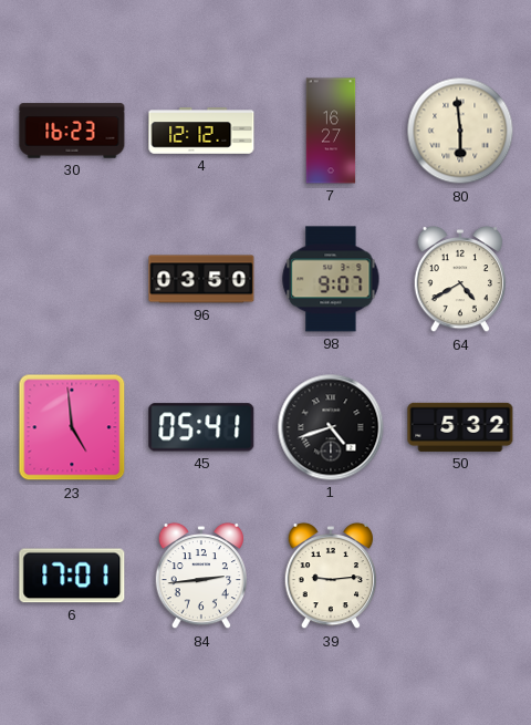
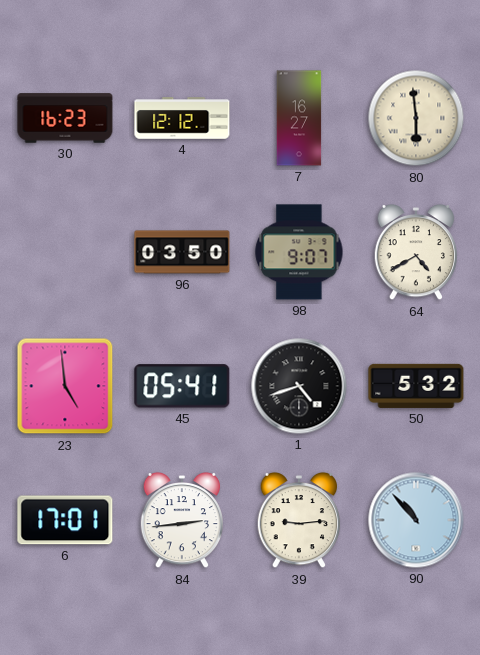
90: none -> 10:53
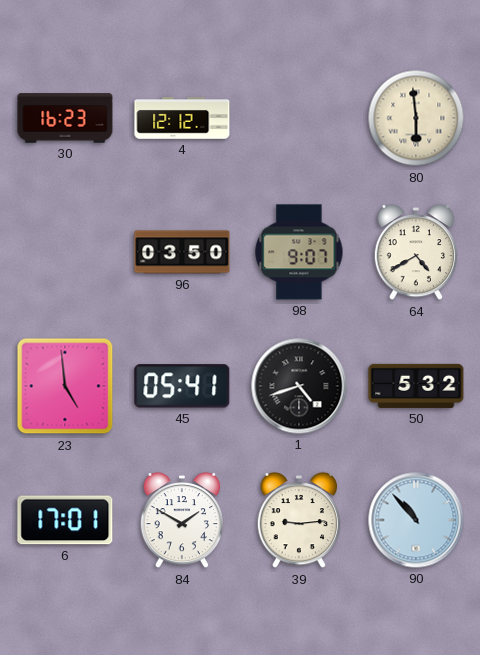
7: 16:27 -> none
84: 2:44 -> 1:50
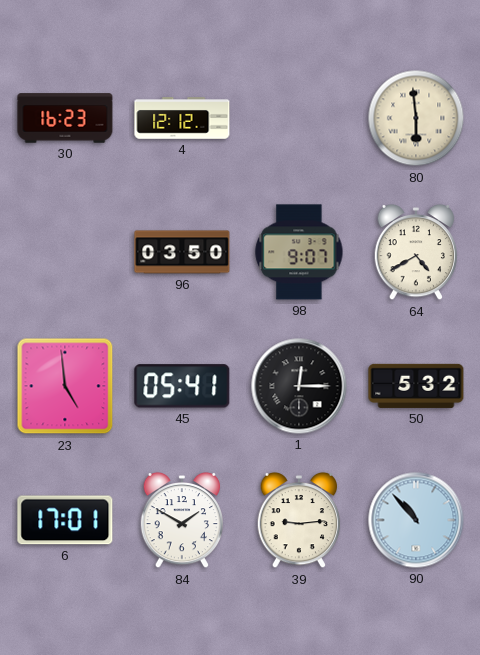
1: 4:42 -> 12:15
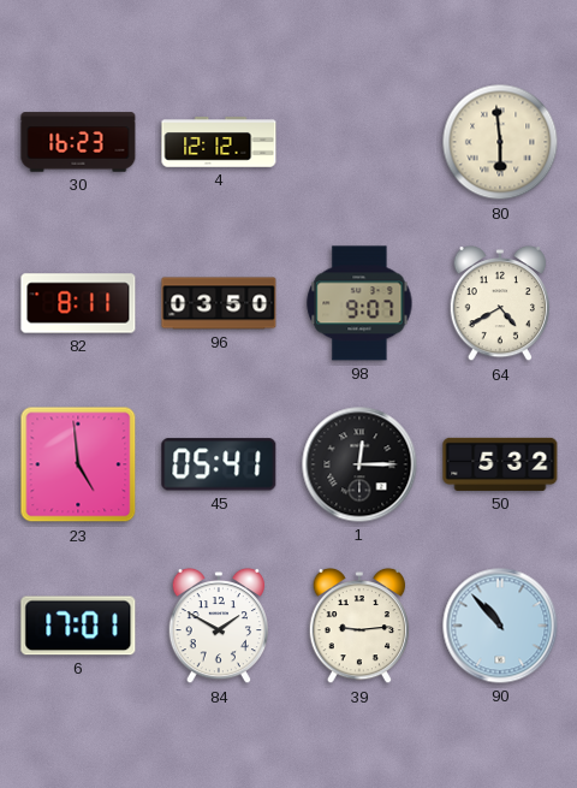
82: none -> 8:11
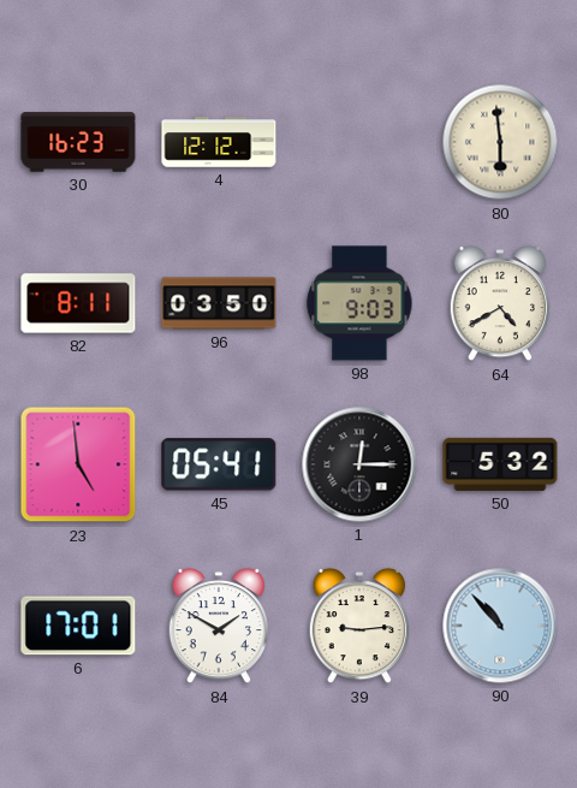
98: 9:07 -> 9:03
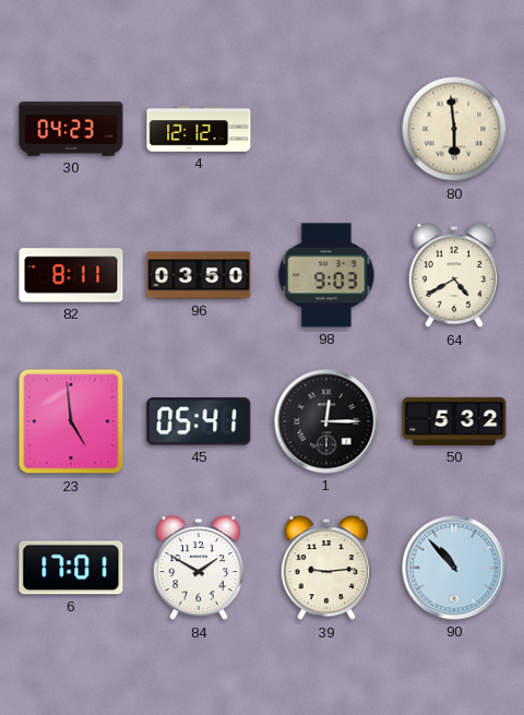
30: 16:23 -> 04:23
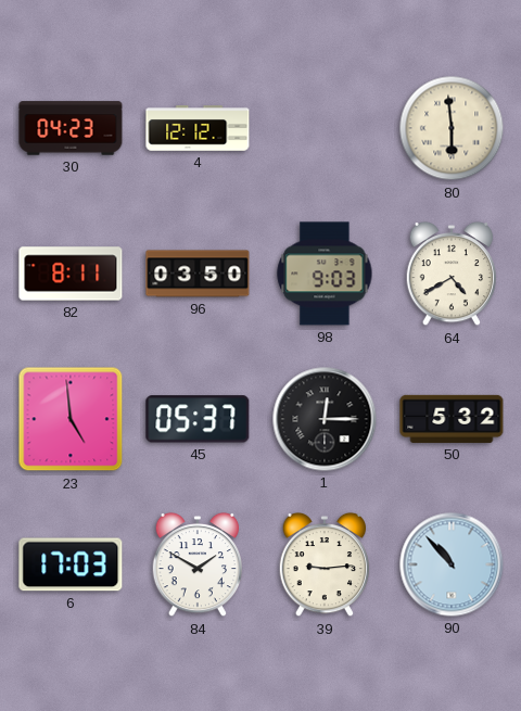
45: 05:41 -> 05:37
6: 17:01 -> 17:03
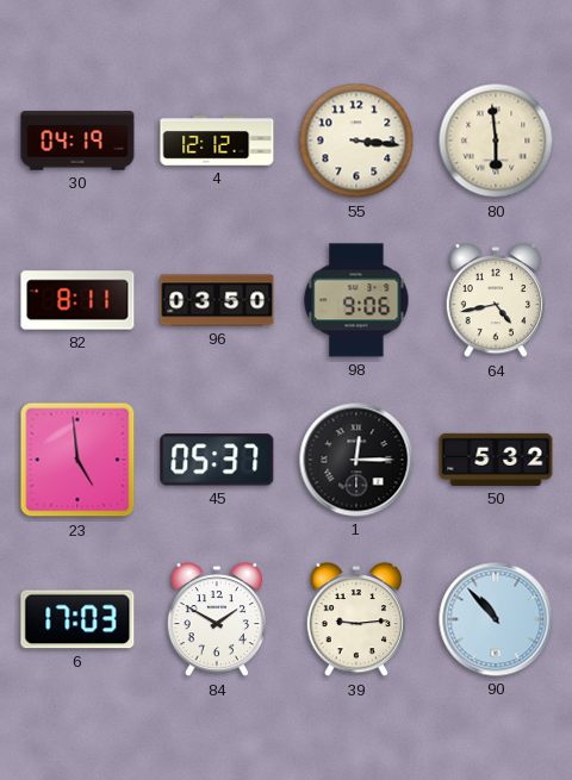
30: 04:23 -> 04:19
55: none -> 3:16
98: 9:03 -> 9:06
64: 4:40 -> 4:43
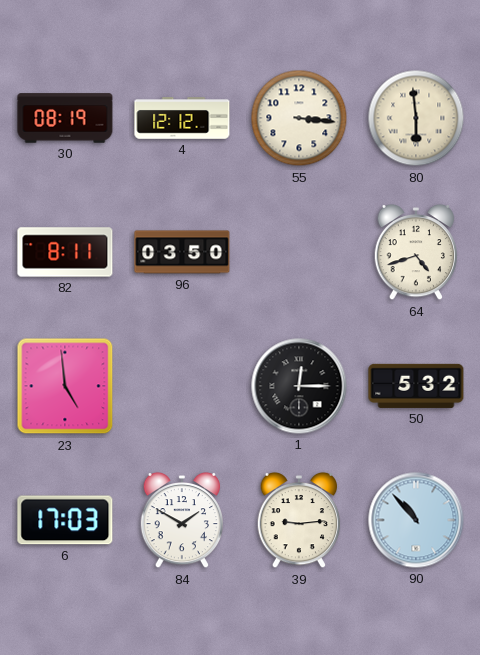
30: 04:19 -> 08:19
98: 9:06 -> none
64: 4:43 -> 4:42
45: 05:37 -> none
